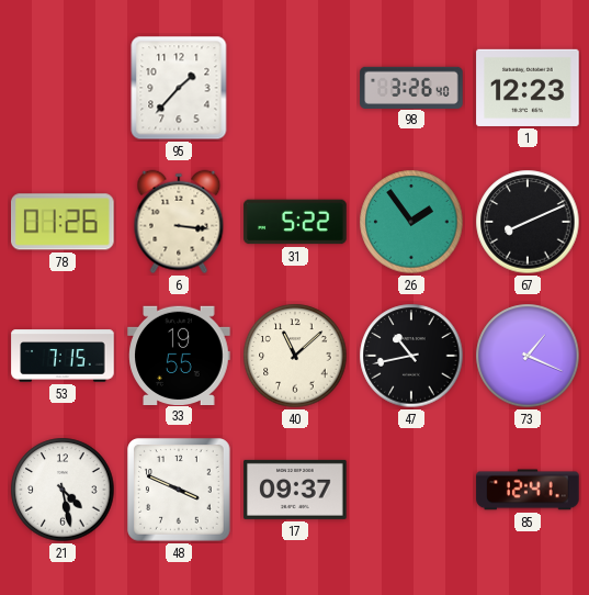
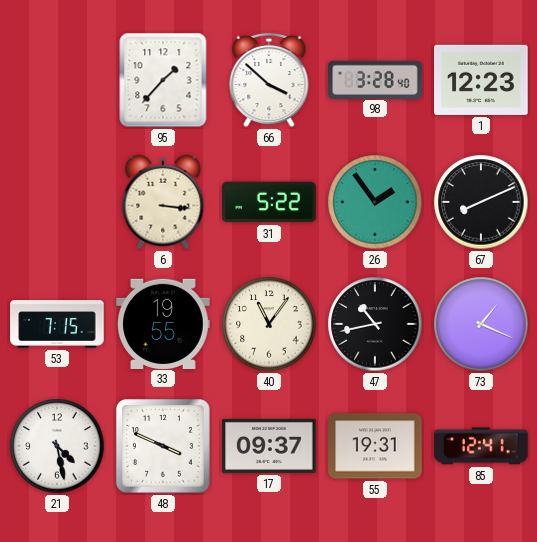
66: none -> 3:52
98: 3:26 -> 3:28
78: 01:26 -> none
40: 11:08 -> 11:06
55: none -> 19:31
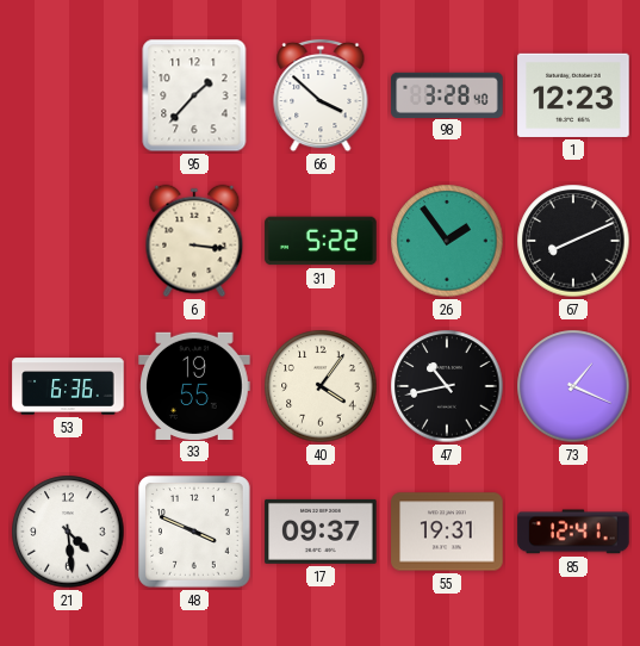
53: 7:15 -> 6:36
40: 11:06 -> 4:06
21: 4:28 -> 4:29
